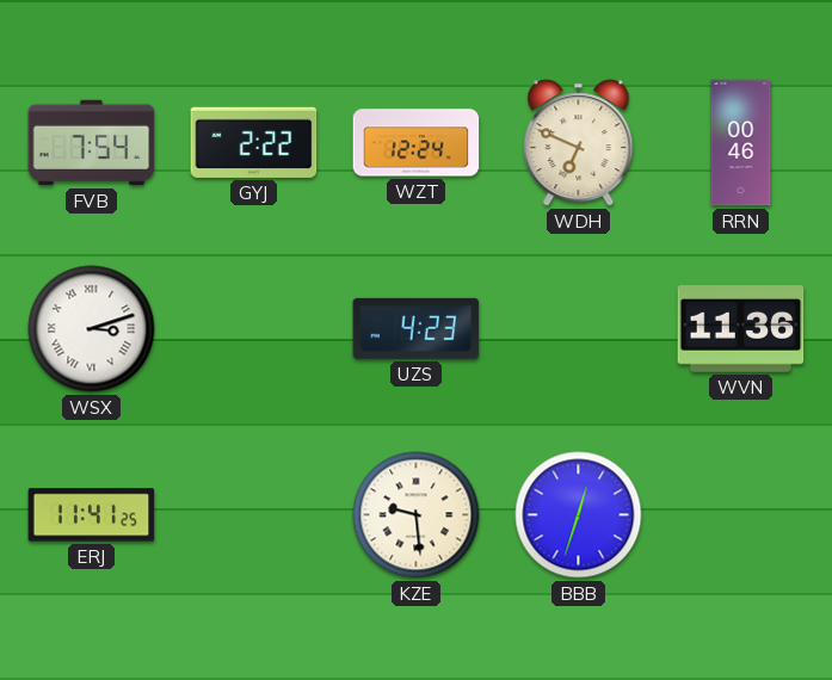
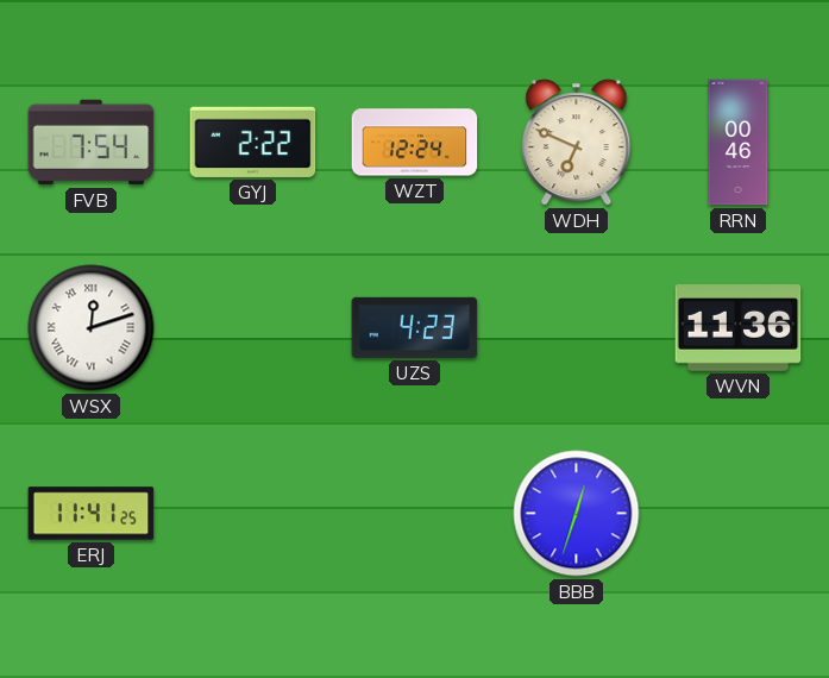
WSX: 3:12 -> 12:12
KZE: 9:29 -> none
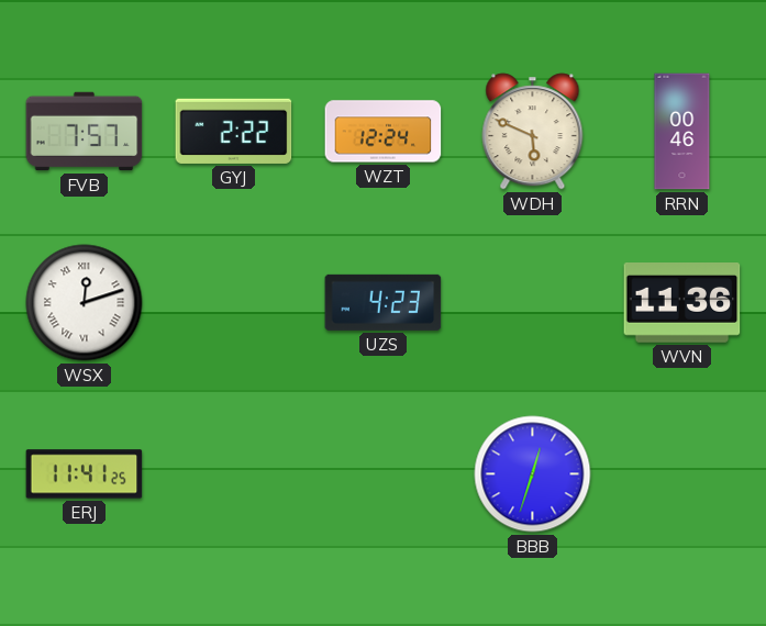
FVB: 7:54 -> 7:57
WDH: 6:49 -> 5:49
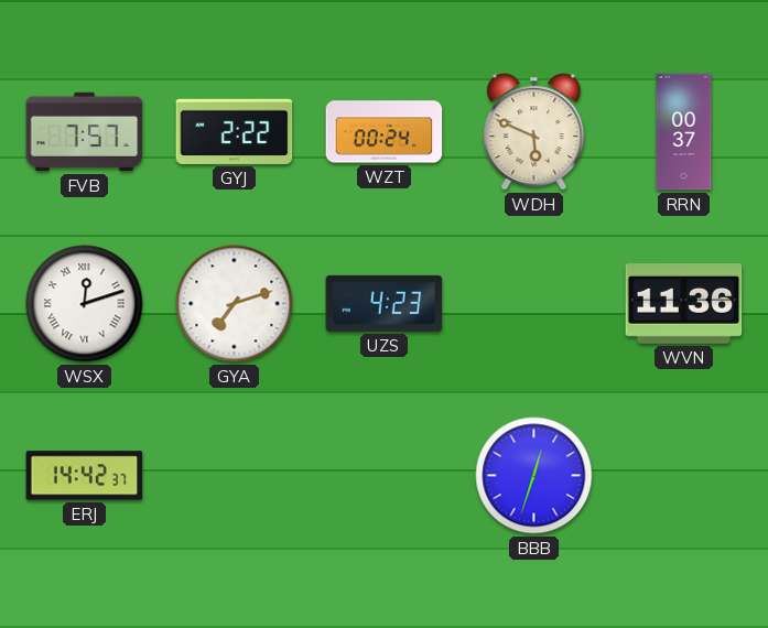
WZT: 12:24 -> 00:24
RRN: 00:46 -> 00:37
GYA: none -> 7:12
ERJ: 11:41 -> 14:42
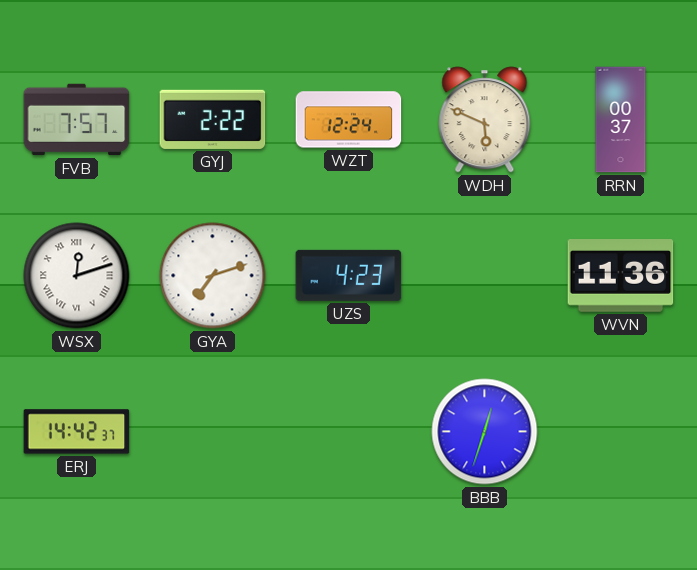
WZT: 00:24 -> 12:24
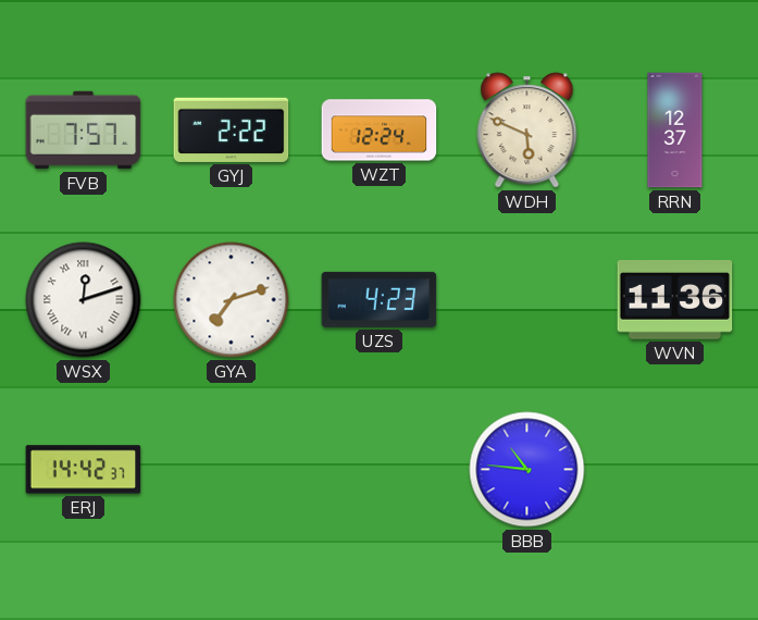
RRN: 00:37 -> 12:37
BBB: 12:33 -> 10:46
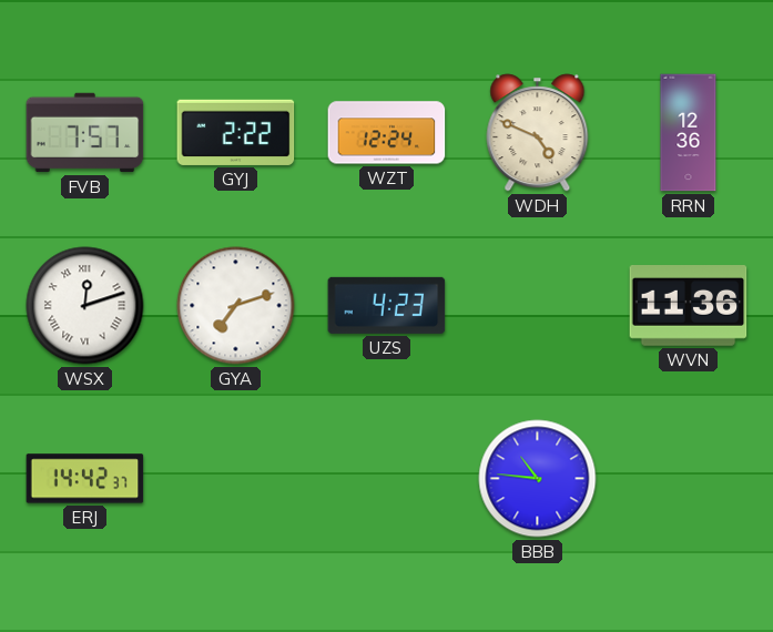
WDH: 5:49 -> 4:49
RRN: 12:37 -> 12:36
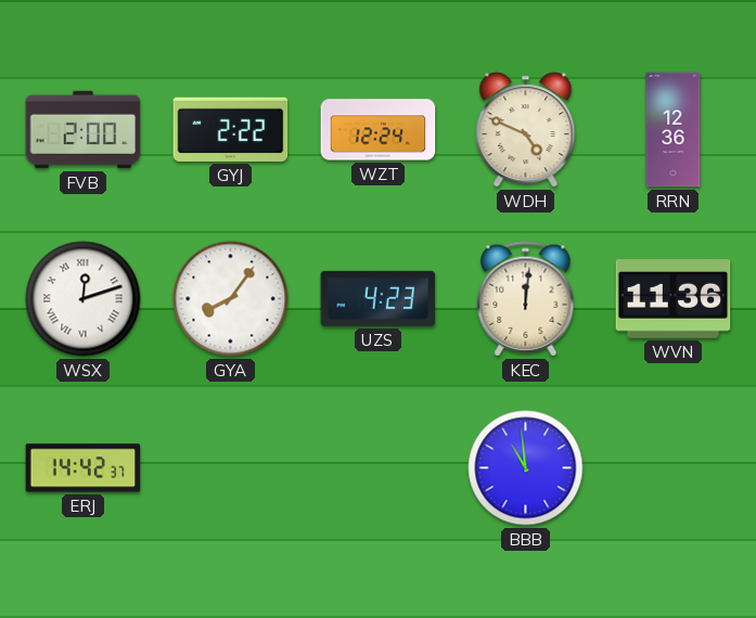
FVB: 7:57 -> 2:00
GYA: 7:12 -> 8:06
KEC: none -> 12:01
BBB: 10:46 -> 10:59
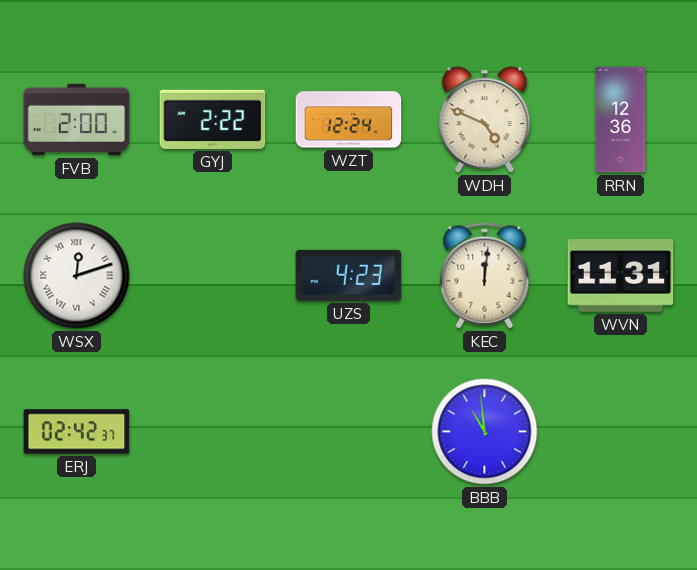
GYA: 8:06 -> none
WVN: 11:36 -> 11:31
ERJ: 14:42 -> 02:42
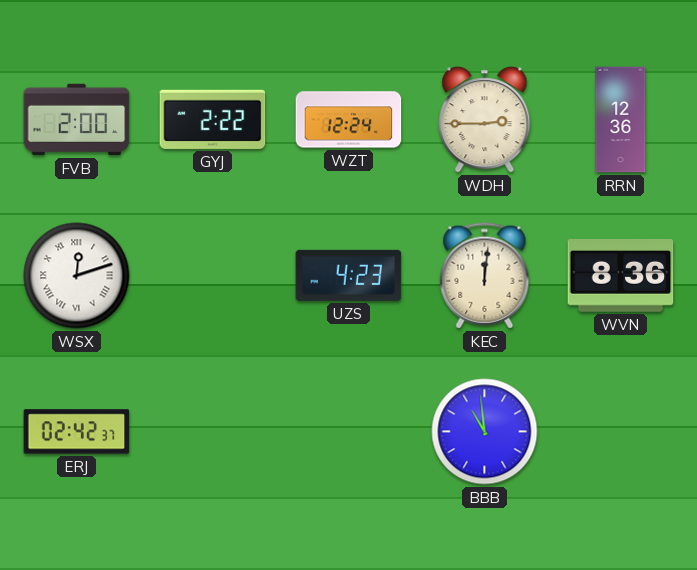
WDH: 4:49 -> 2:45
WVN: 11:31 -> 8:36
